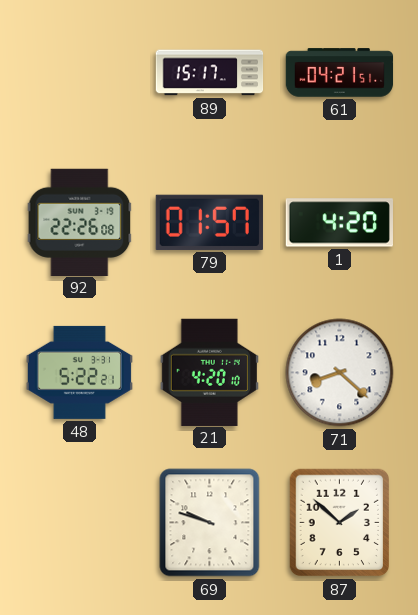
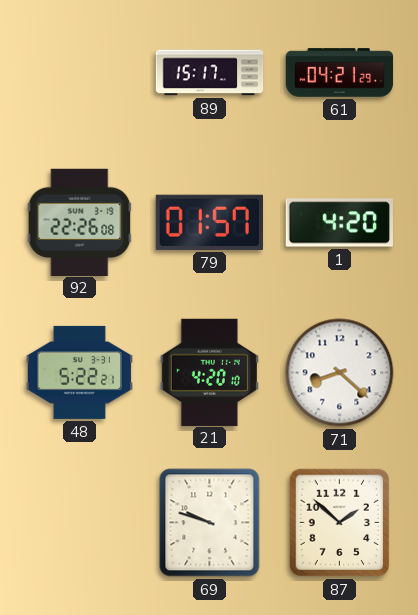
61: 04:21:51 -> 04:21:29
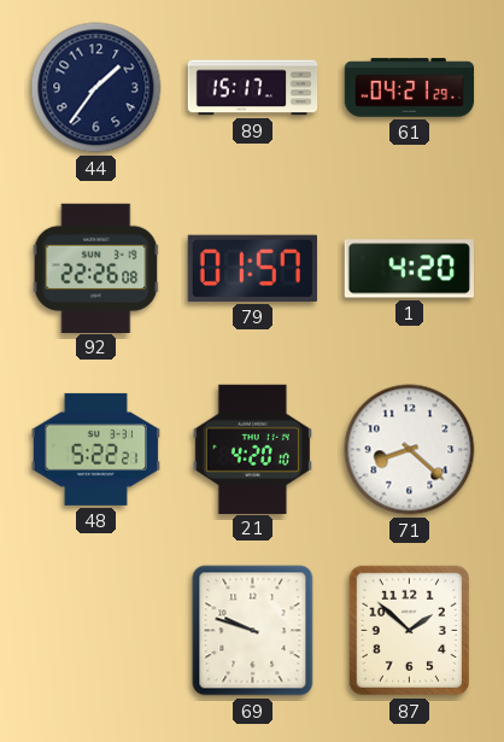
44: none -> 1:36
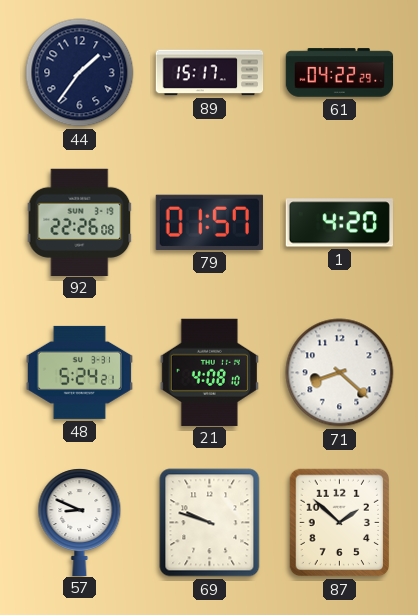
61: 04:21 -> 04:22
48: 5:22 -> 5:24
21: 4:20 -> 4:08
57: none -> 8:49
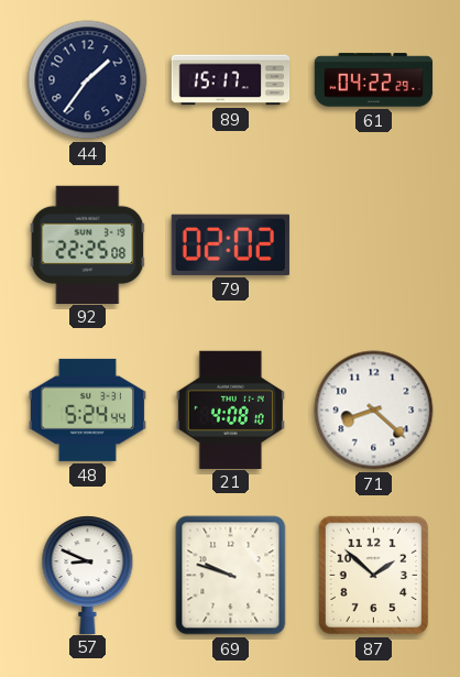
92: 22:26 -> 22:25
79: 01:57 -> 02:02
1: 4:20 -> none
48: 5:24:21 -> 5:24:44
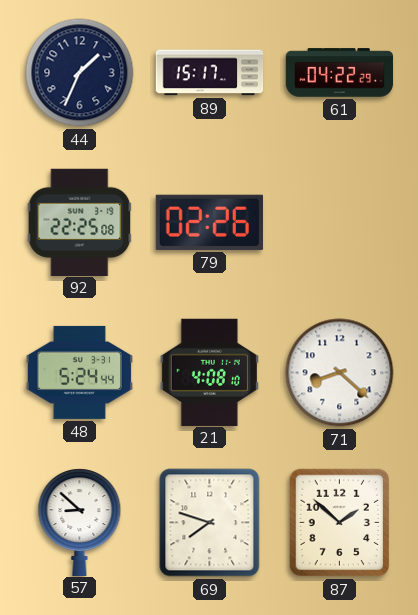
44: 1:36 -> 1:34
79: 02:02 -> 02:26
57: 8:49 -> 8:52
69: 9:48 -> 7:48
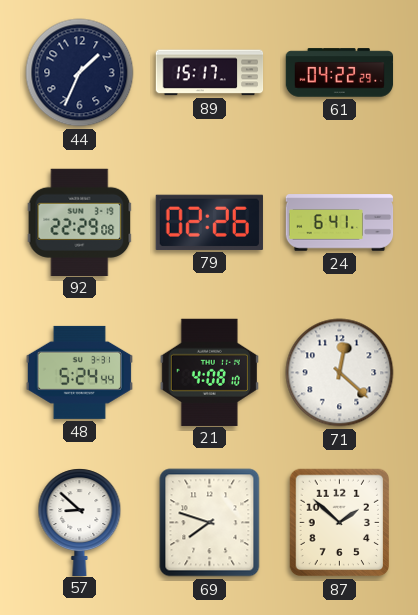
92: 22:25 -> 22:29
24: none -> 6:41
71: 8:22 -> 12:22
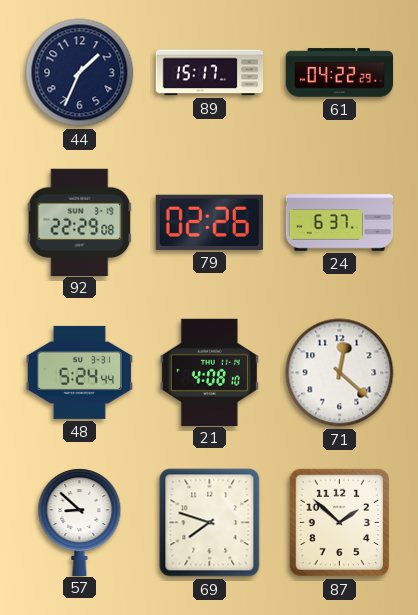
24: 6:41 -> 6:37
